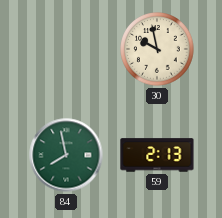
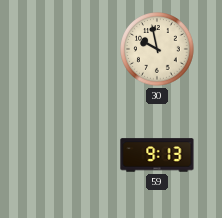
84: 7:58 -> none
59: 2:13 -> 9:13
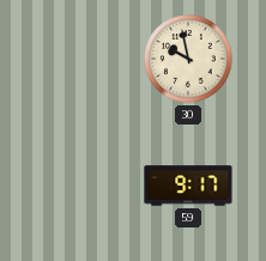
59: 9:13 -> 9:17
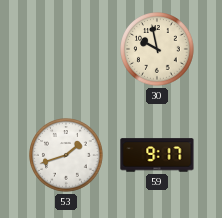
53: none -> 1:42
